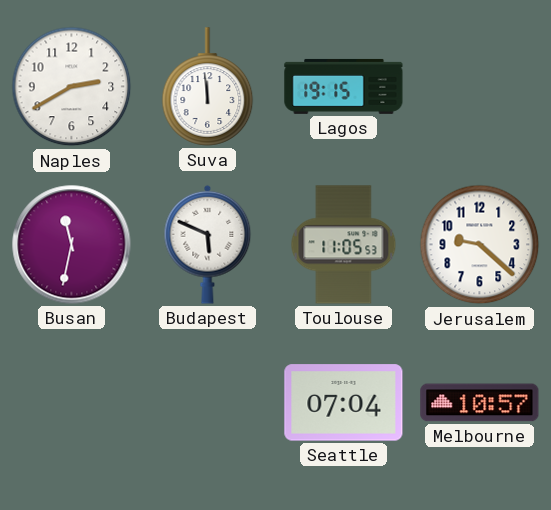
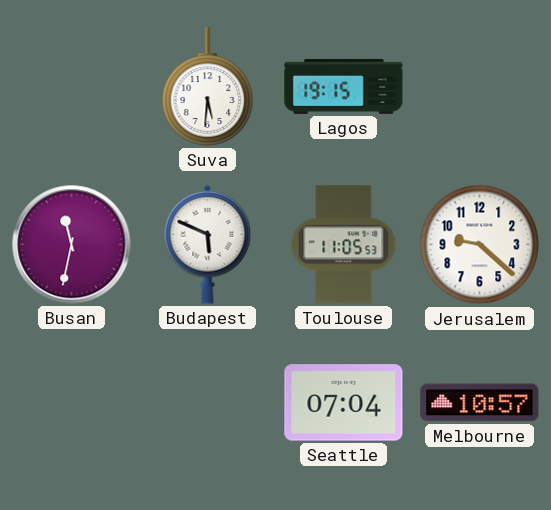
Naples: 2:40 -> none
Suva: 11:59 -> 5:31
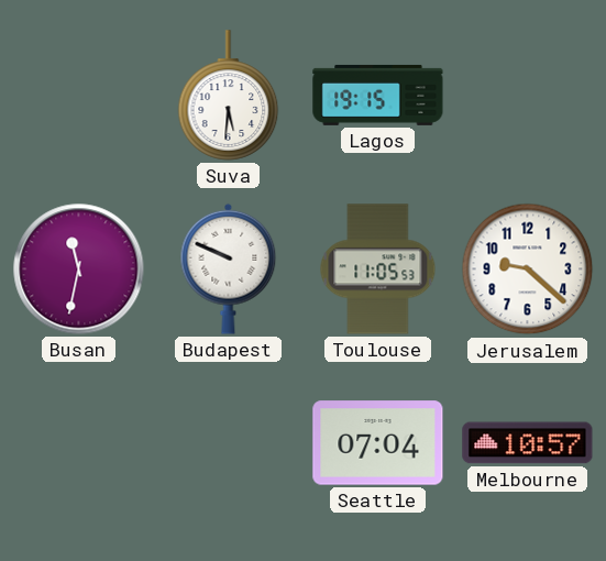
Budapest: 5:49 -> 9:49
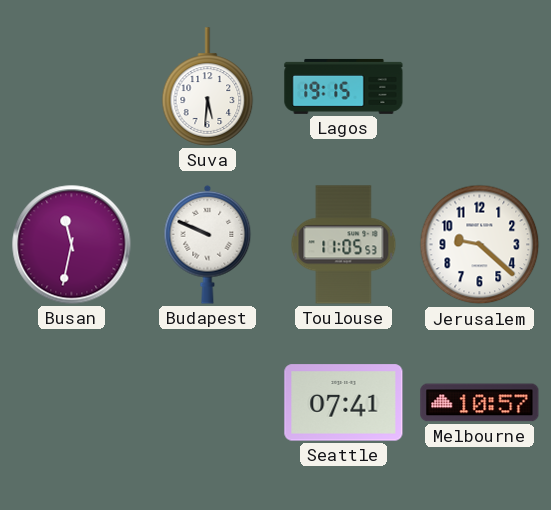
Seattle: 07:04 -> 07:41
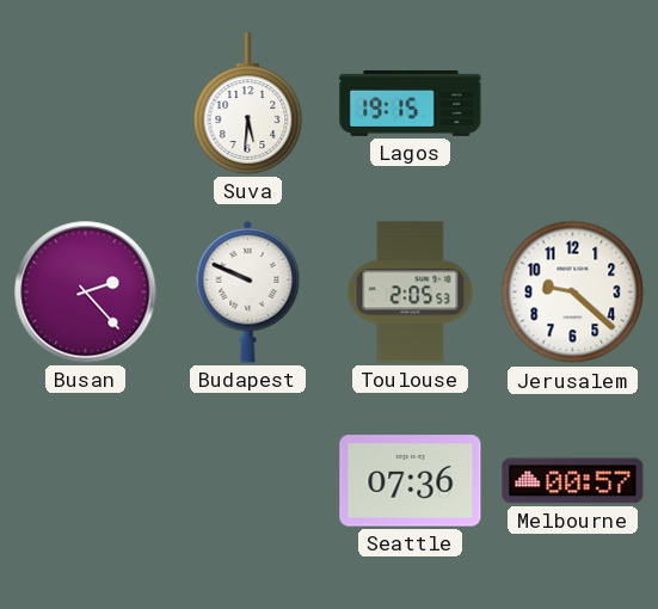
Busan: 11:32 -> 2:23
Toulouse: 11:05 -> 2:05
Seattle: 07:41 -> 07:36
Melbourne: 10:57 -> 00:57
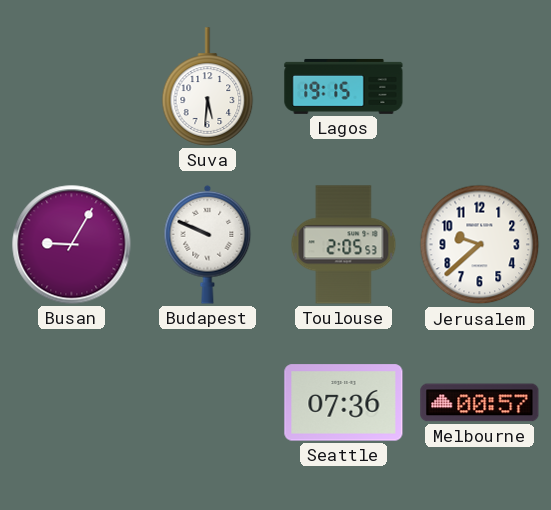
Busan: 2:23 -> 9:05
Jerusalem: 9:22 -> 9:38
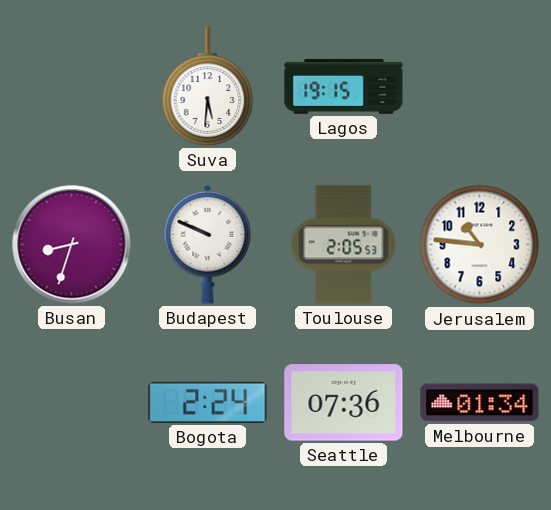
Busan: 9:05 -> 8:33
Jerusalem: 9:38 -> 10:46
Bogota: none -> 2:24
Melbourne: 00:57 -> 01:34
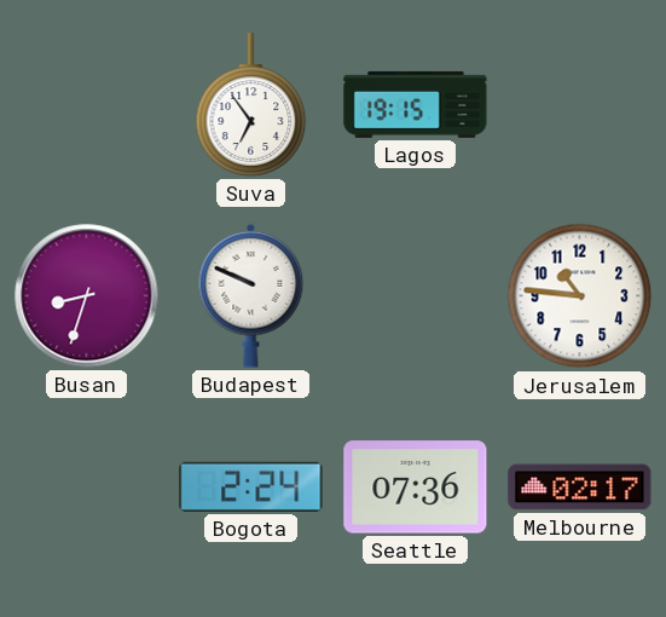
Suva: 5:31 -> 6:54
Toulouse: 2:05 -> none
Melbourne: 01:34 -> 02:17
